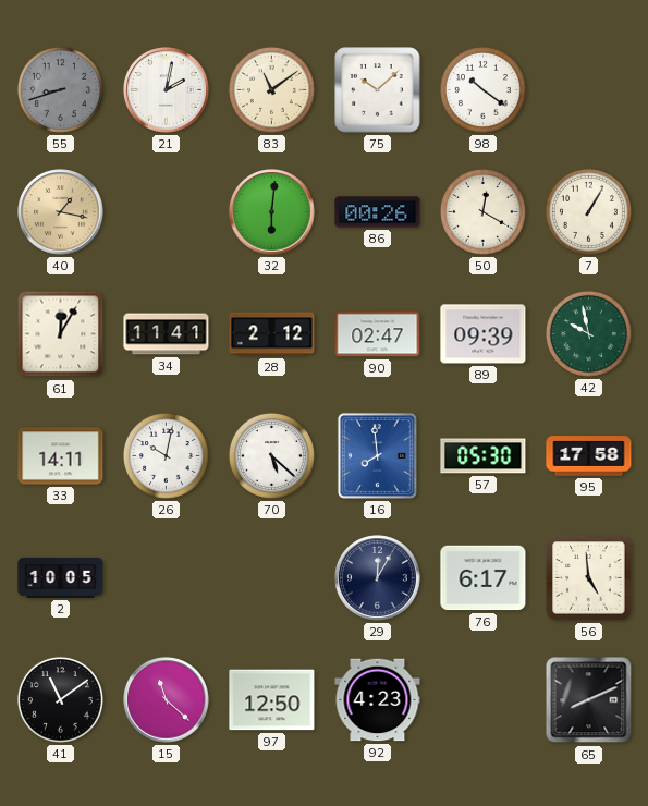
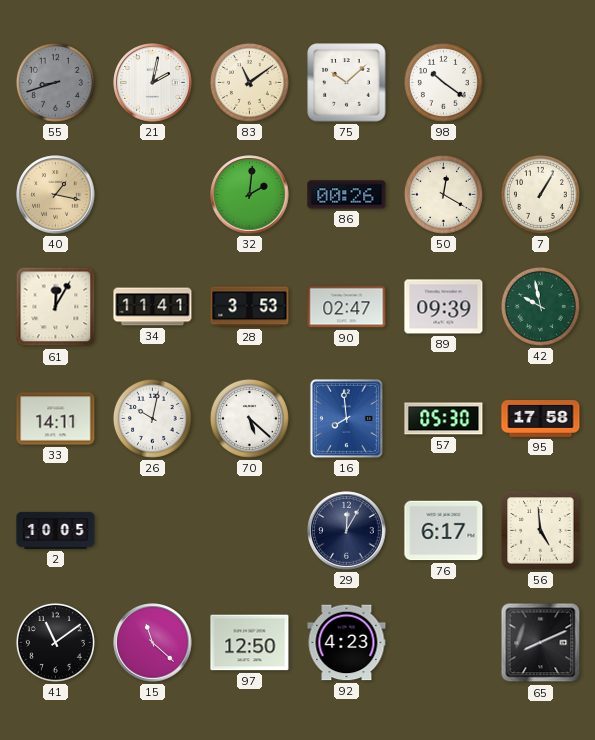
32: 6:01 -> 2:01
28: 2:12 -> 3:53
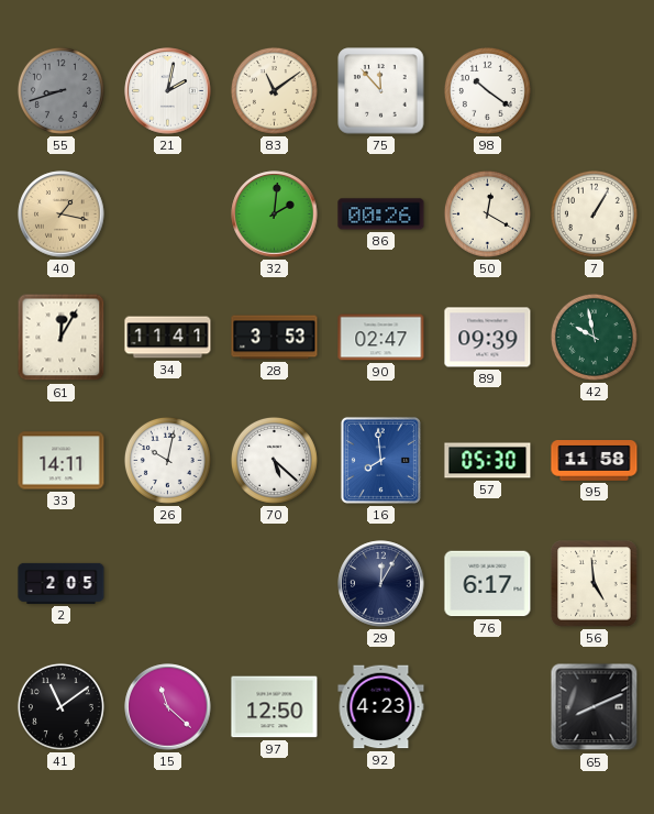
75: 10:08 -> 11:53
95: 17:58 -> 11:58
2: 10:05 -> 2:05
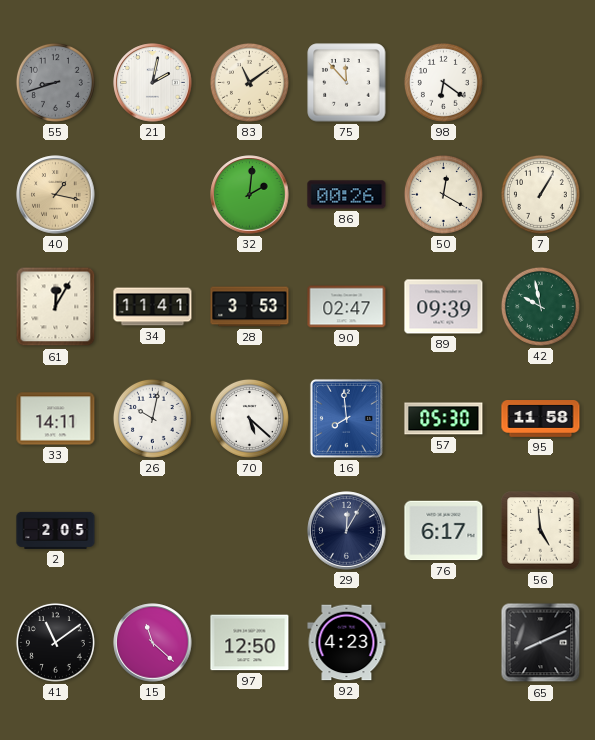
98: 10:21 -> 6:21
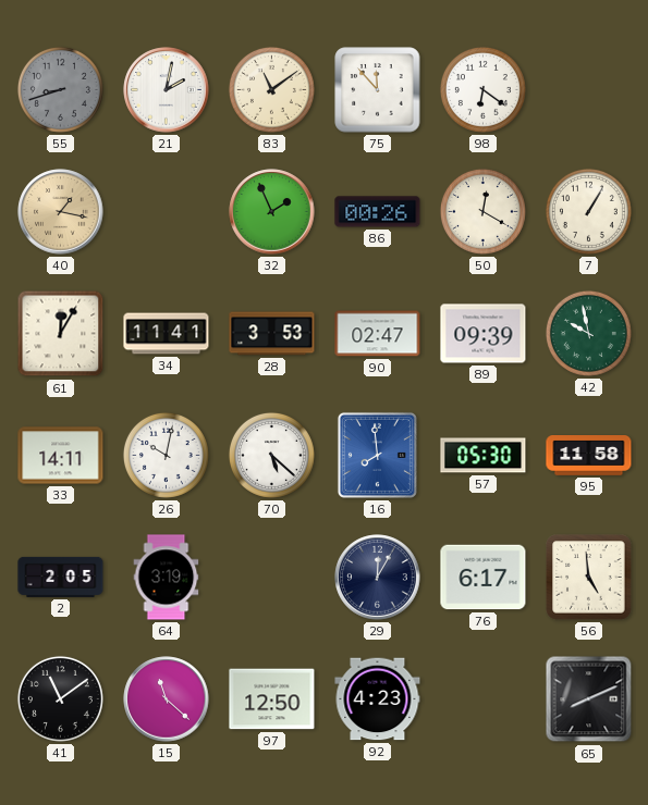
32: 2:01 -> 1:56
64: none -> 3:19
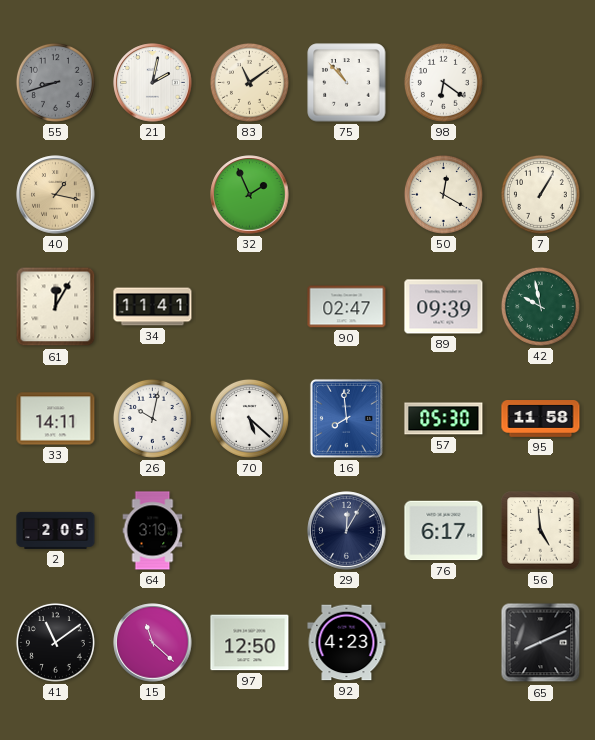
75: 11:53 -> 10:53
86: 00:26 -> none
28: 3:53 -> none
